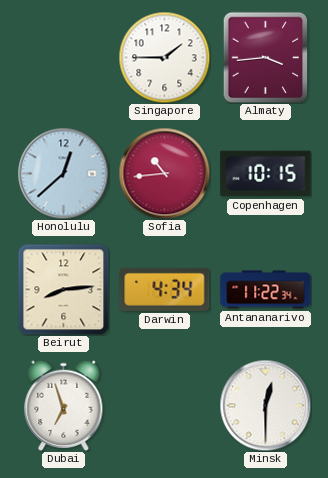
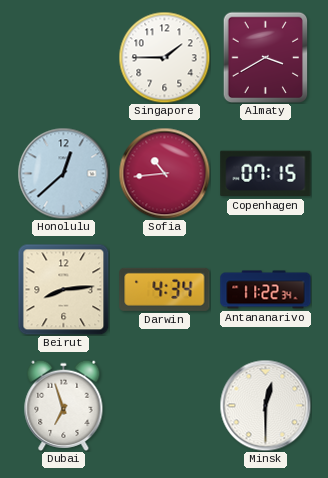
Almaty: 3:44 -> 3:40
Copenhagen: 10:15 -> 07:15
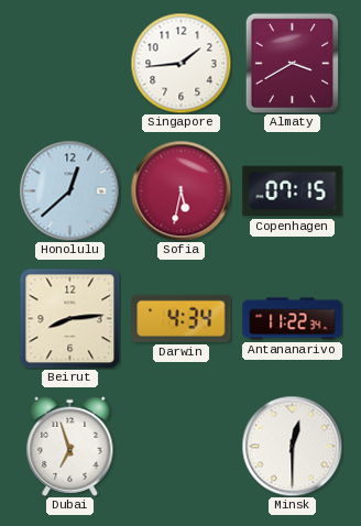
Singapore: 1:45 -> 1:44
Sofia: 10:44 -> 5:32
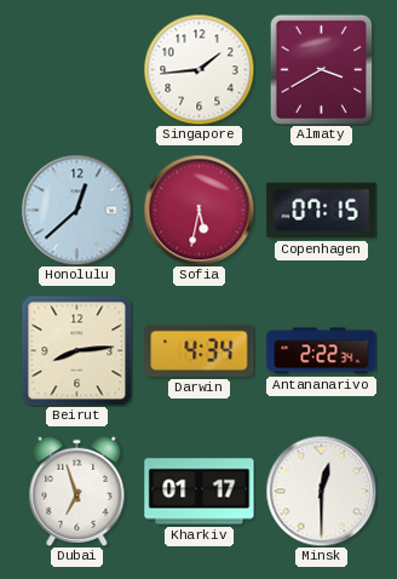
Antananarivo: 11:22 -> 2:22
Kharkiv: none -> 01:17
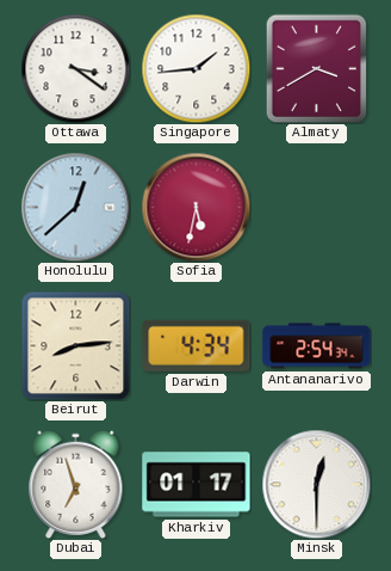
Ottawa: none -> 3:21
Copenhagen: 07:15 -> none
Antananarivo: 2:22 -> 2:54
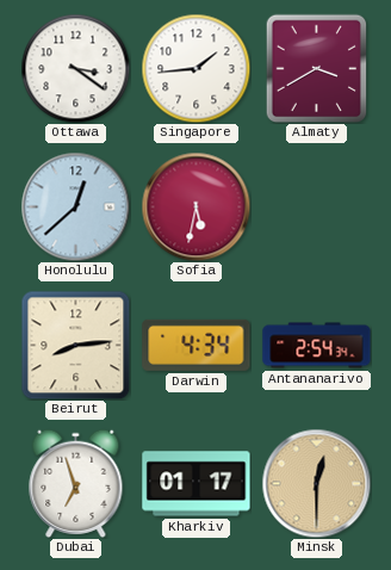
Minsk dial: white -> champagne
